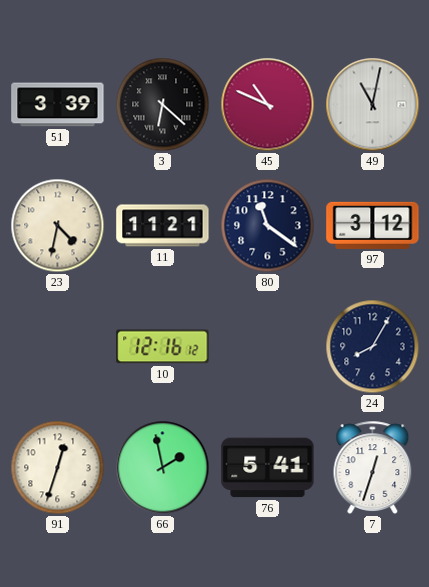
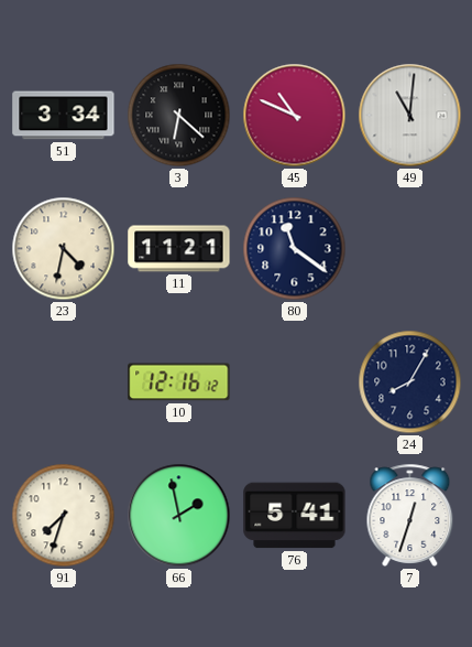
51: 3:39 -> 3:34
49: 11:02 -> 11:01
97: 3:12 -> none
91: 12:33 -> 7:33
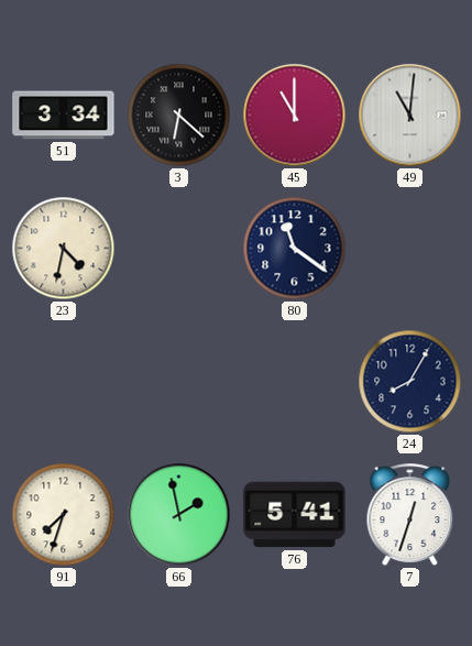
45: 10:49 -> 11:00
11: 11:21 -> none
10: 12:16 -> none
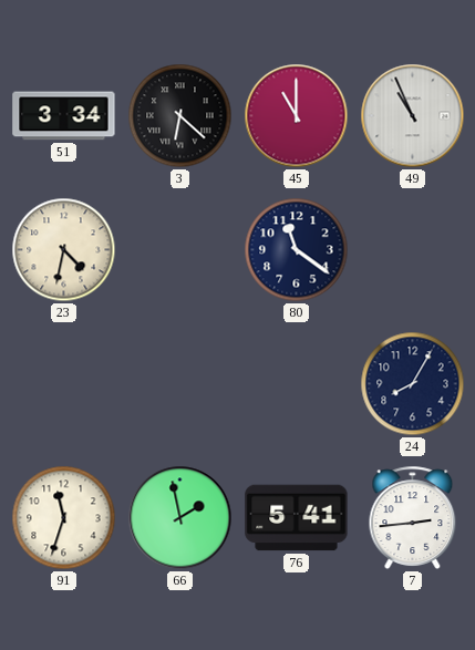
49: 11:01 -> 10:56
91: 7:33 -> 11:33
7: 12:33 -> 2:44
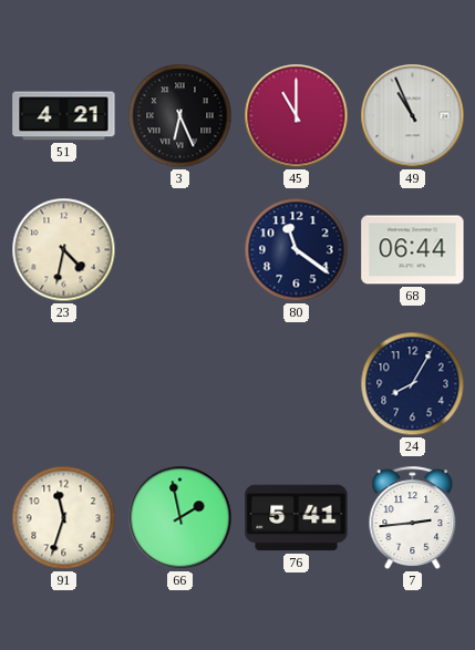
51: 3:34 -> 4:21
3: 6:22 -> 6:26
68: none -> 06:44
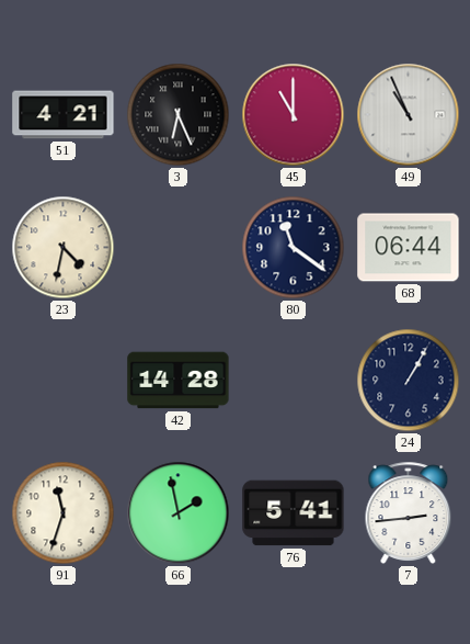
42: none -> 14:28
24: 8:05 -> 1:05
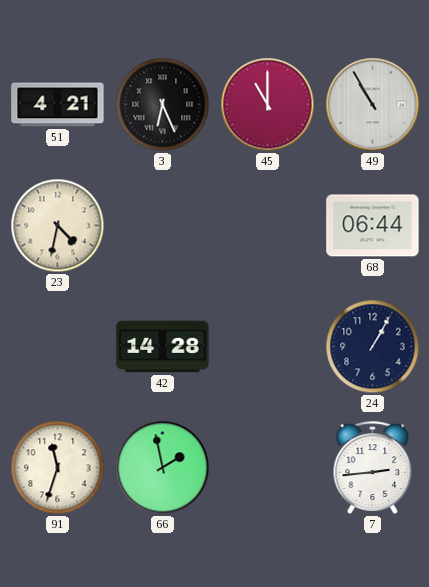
49: 10:56 -> 10:55
80: 11:21 -> none
76: 5:41 -> none
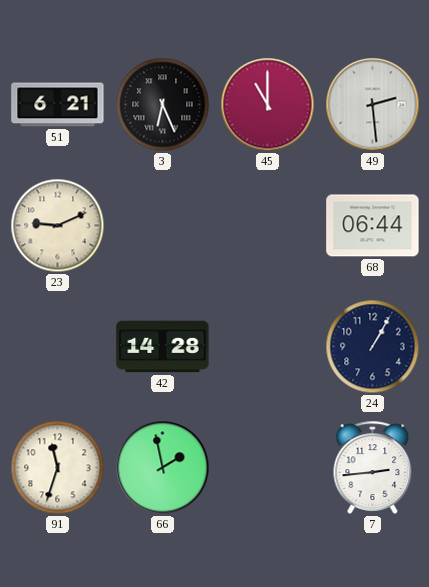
51: 4:21 -> 6:21
49: 10:55 -> 2:29
23: 4:32 -> 9:11
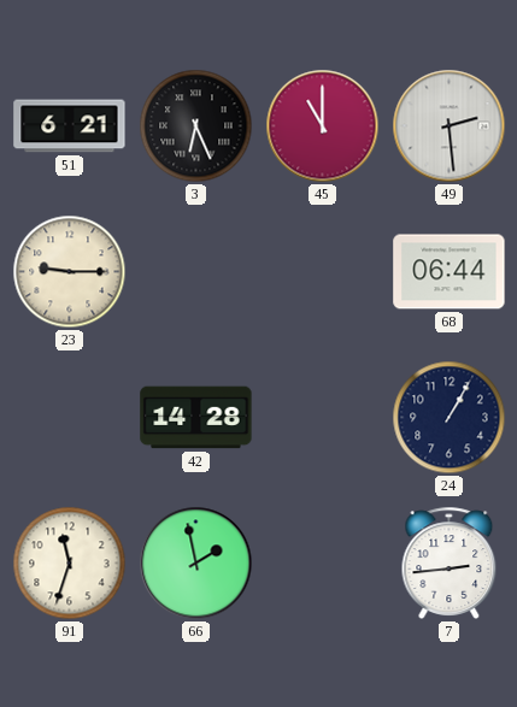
23: 9:11 -> 9:15
